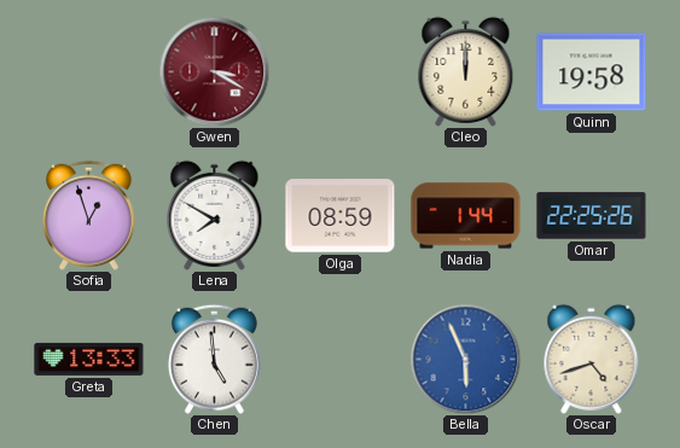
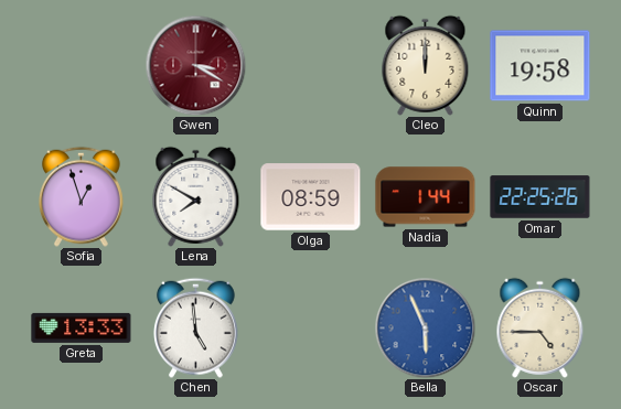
Oscar: 4:42 -> 4:45
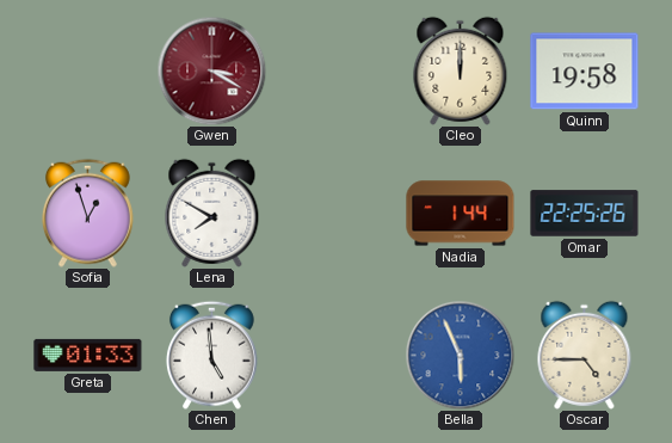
Olga: 08:59 -> none
Greta: 13:33 -> 01:33
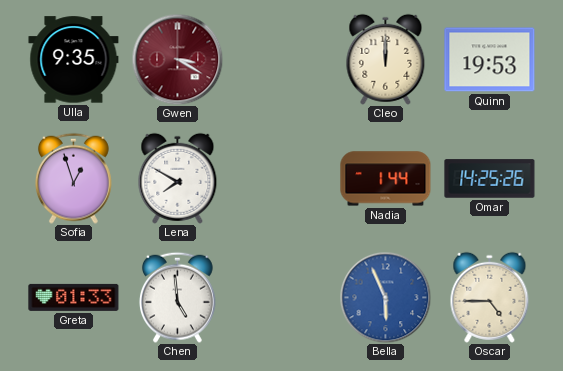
Ulla: none -> 9:35
Quinn: 19:58 -> 19:53
Omar: 22:25 -> 14:25
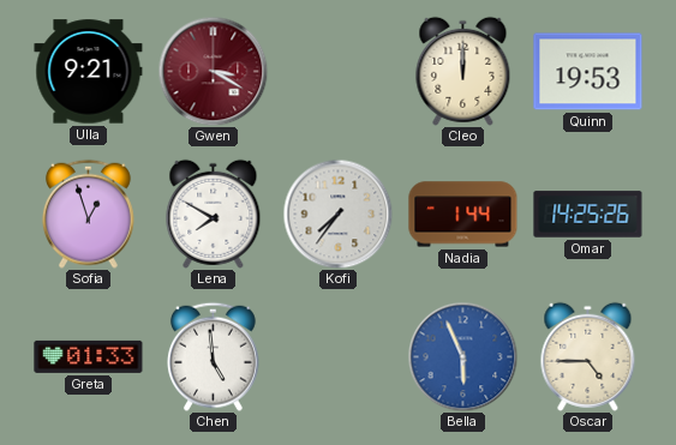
Ulla: 9:35 -> 9:21
Kofi: none -> 7:36
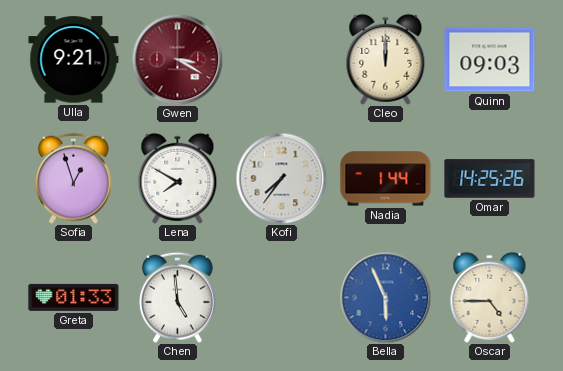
Quinn: 19:53 -> 09:03
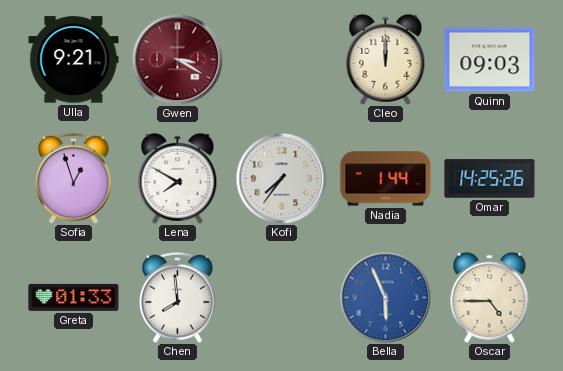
Chen: 4:59 -> 7:59
